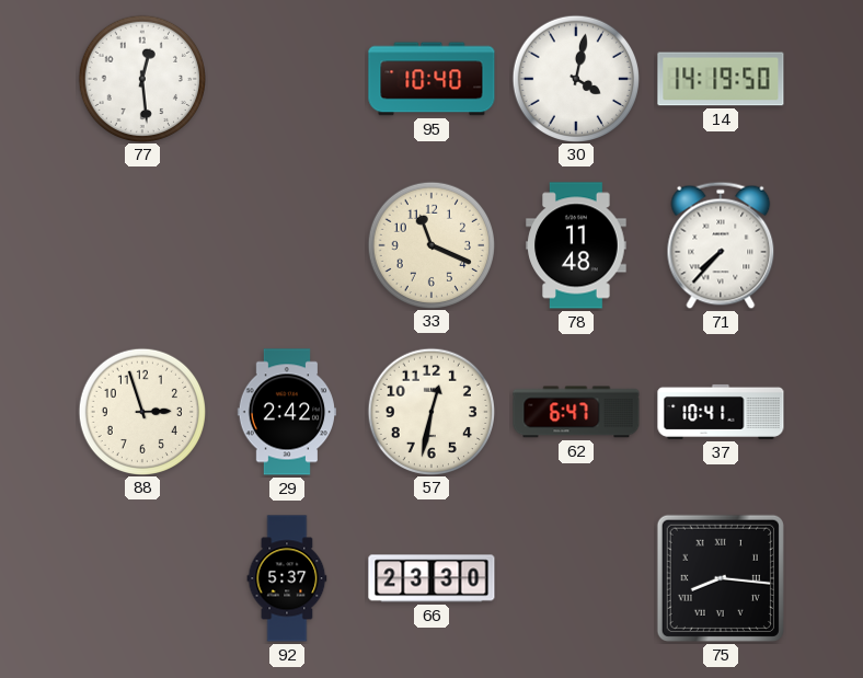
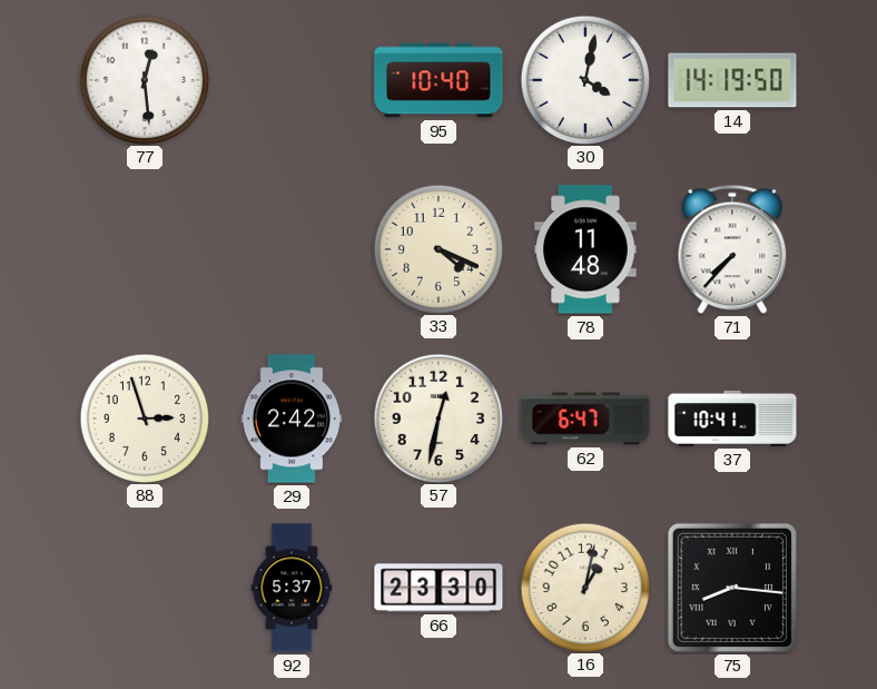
33: 11:19 -> 4:19
16: none -> 1:02
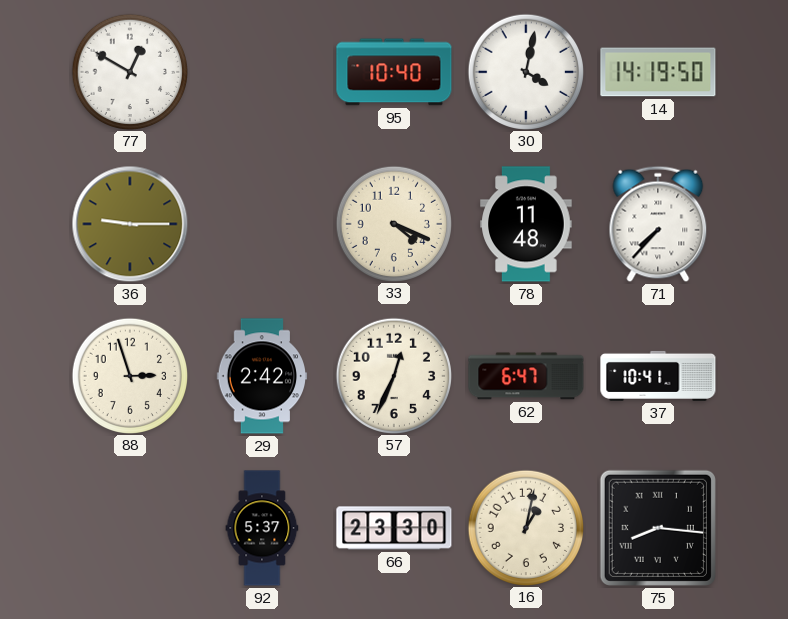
77: 12:29 -> 12:50
36: none -> 9:15
57: 12:32 -> 12:34
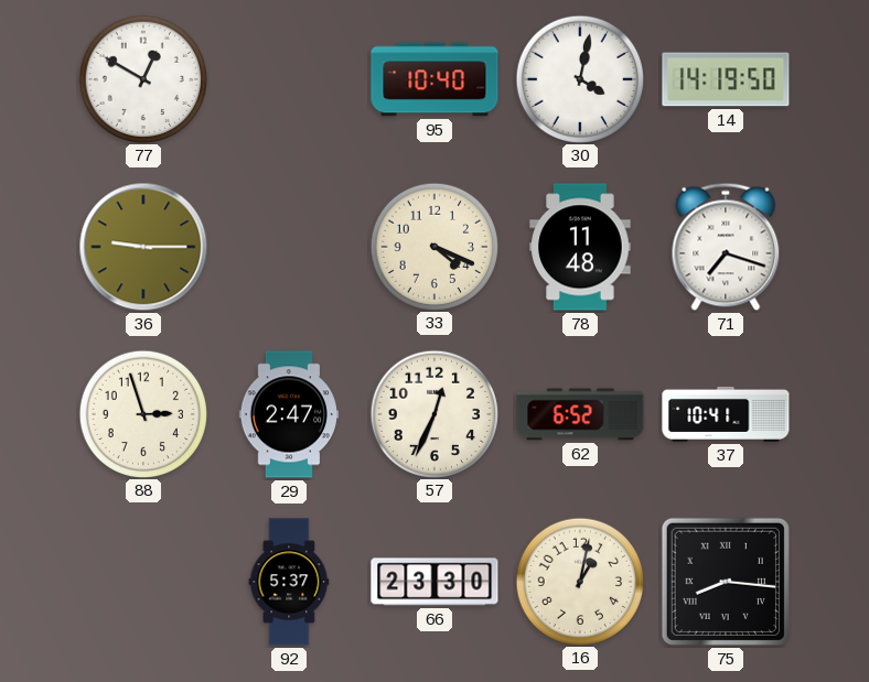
71: 7:37 -> 7:18
29: 2:42 -> 2:47
62: 6:47 -> 6:52
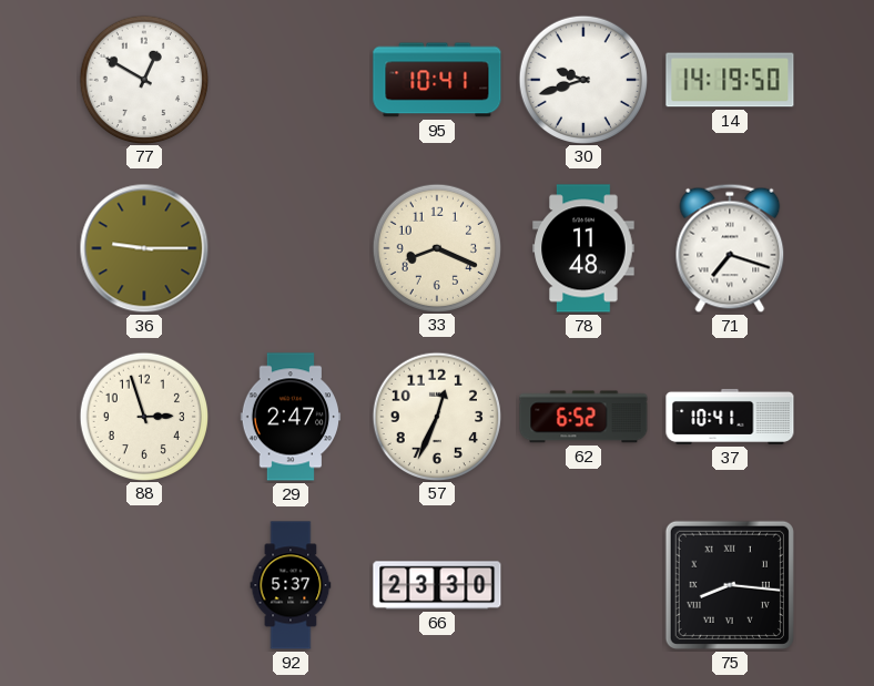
95: 10:40 -> 10:41
30: 4:02 -> 9:42
33: 4:19 -> 8:19
16: 1:02 -> none
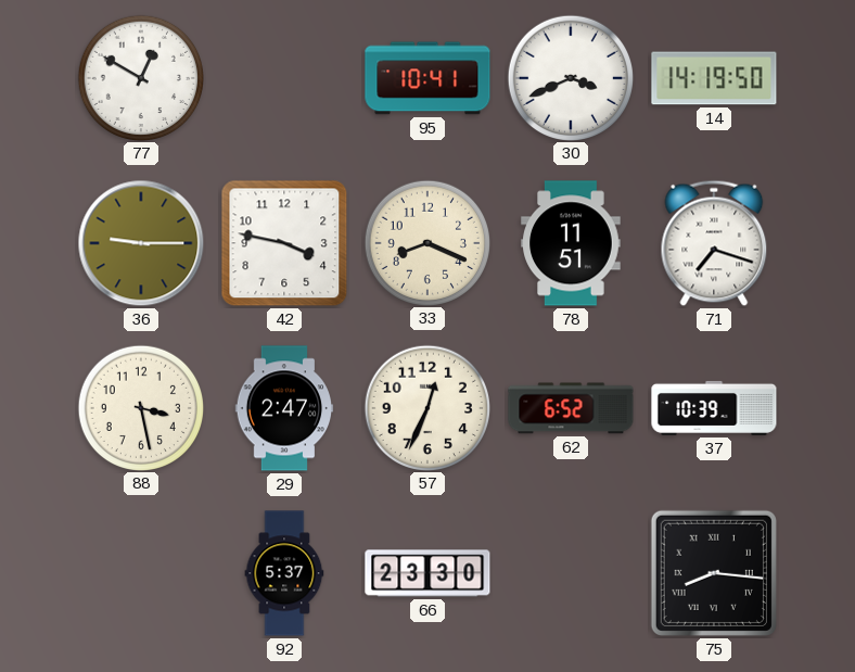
30: 9:42 -> 3:41
42: none -> 3:47
78: 11:48 -> 11:51
88: 2:57 -> 3:28
37: 10:41 -> 10:39
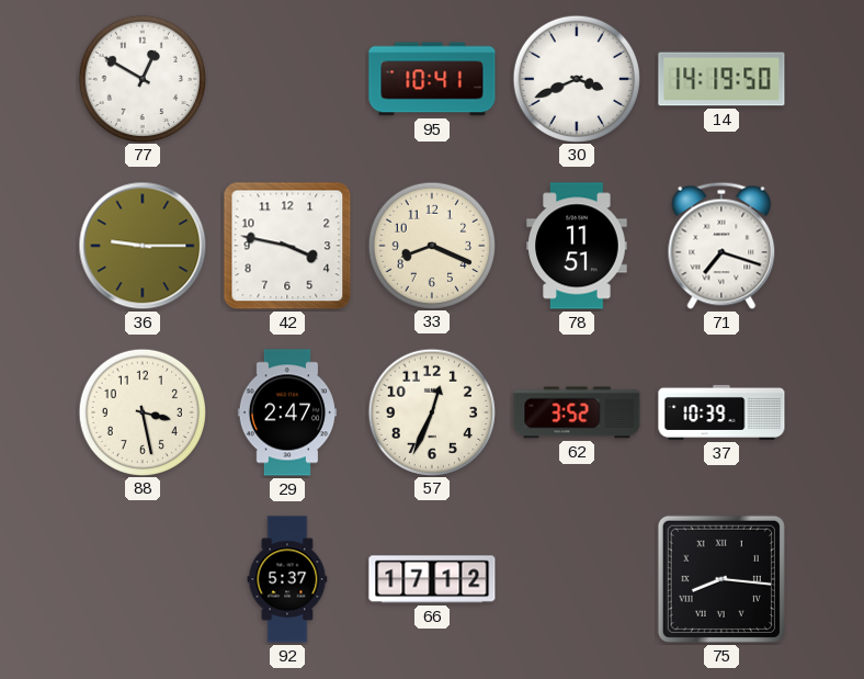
62: 6:52 -> 3:52
66: 23:30 -> 17:12
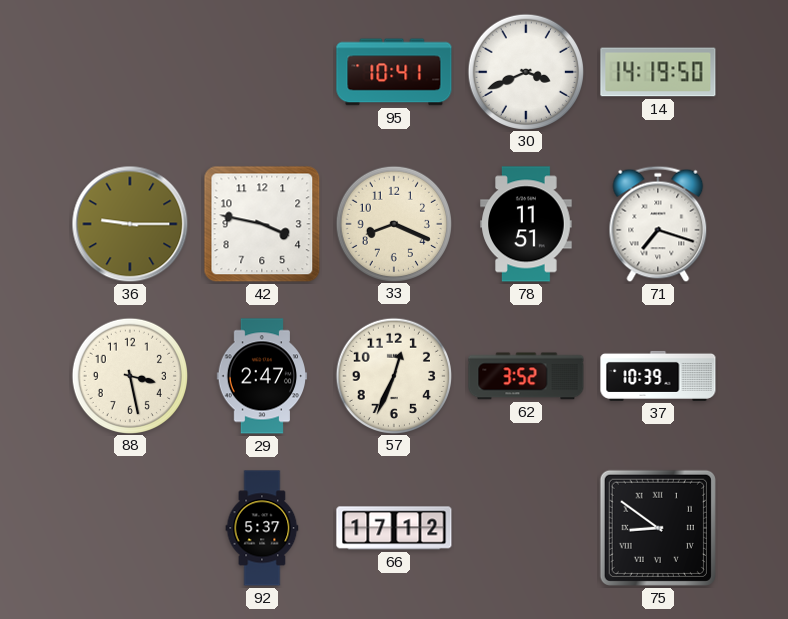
77: 12:50 -> none
75: 8:16 -> 8:51
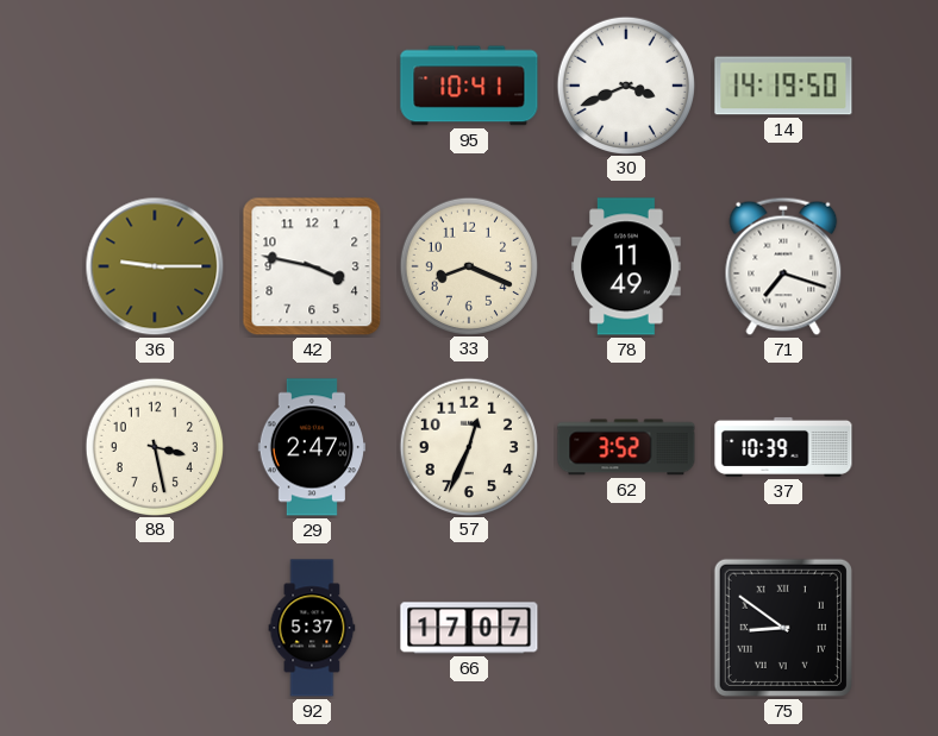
78: 11:51 -> 11:49
66: 17:12 -> 17:07
